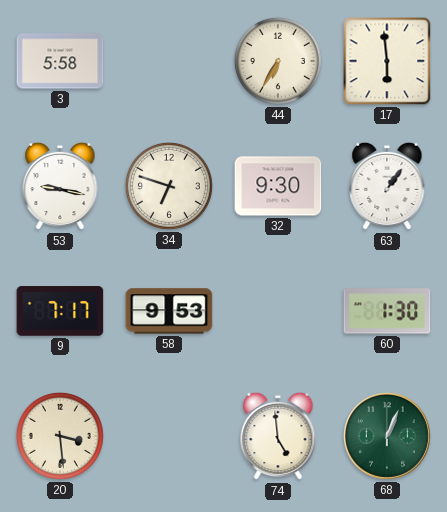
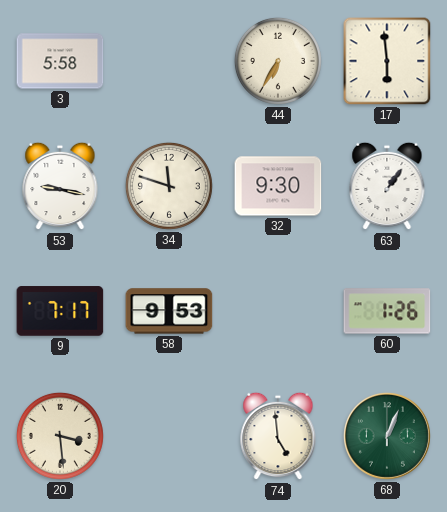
34: 6:48 -> 11:48
60: 1:30 -> 1:26
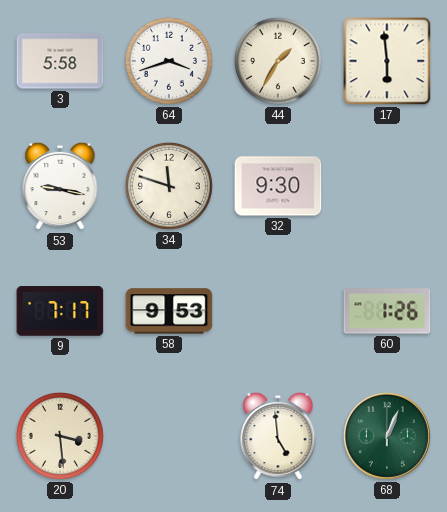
64: none -> 3:42
44: 6:35 -> 1:35
63: 1:06 -> none
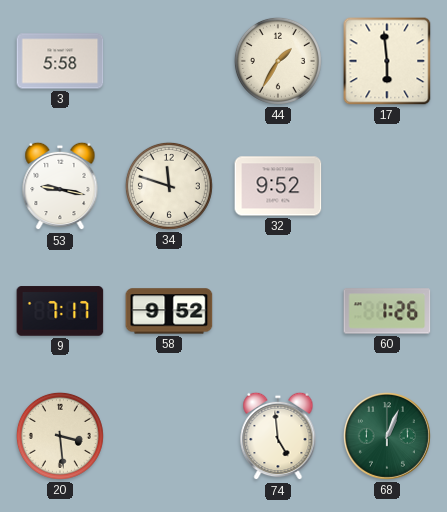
64: 3:42 -> none
32: 9:30 -> 9:52
58: 9:53 -> 9:52
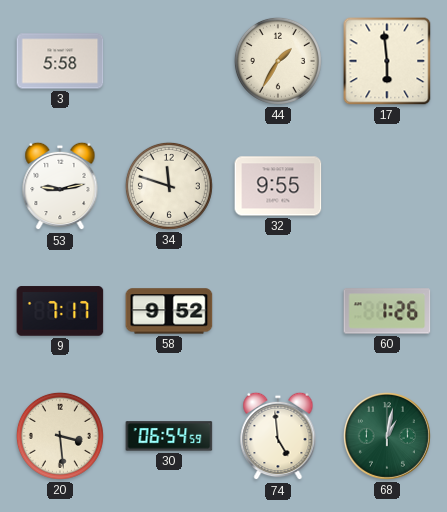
53: 9:17 -> 9:13
32: 9:52 -> 9:55
30: none -> 06:54
68: 1:04 -> 1:02
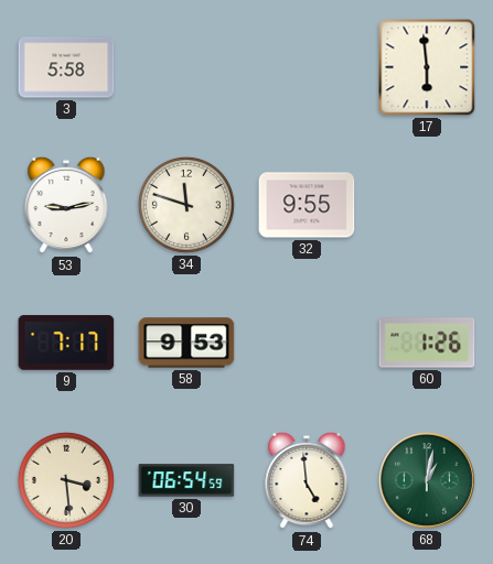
44: 1:35 -> none
58: 9:52 -> 9:53
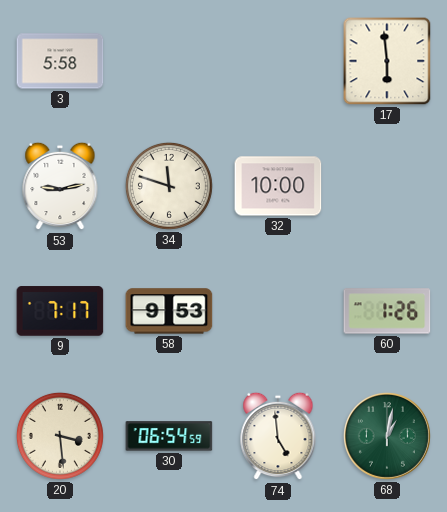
32: 9:55 -> 10:00
